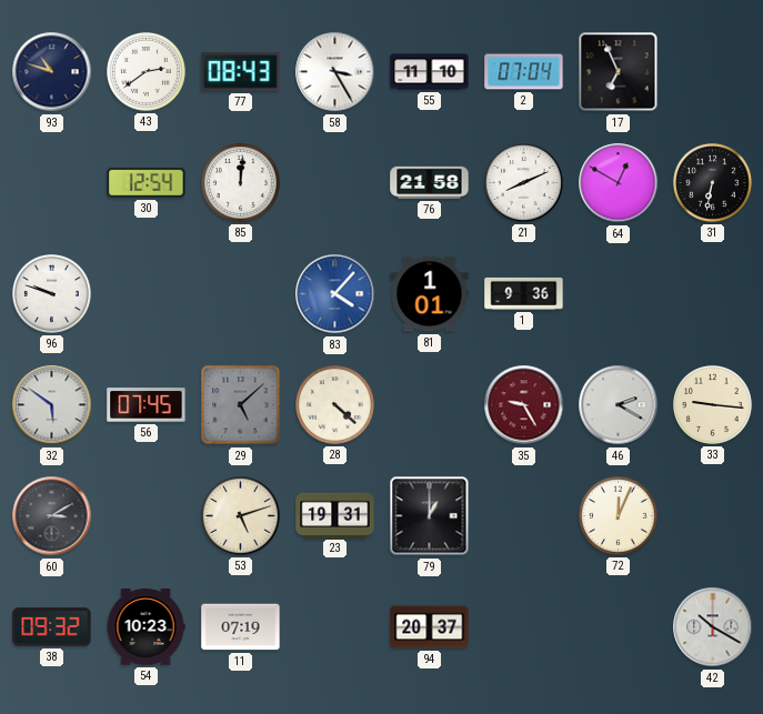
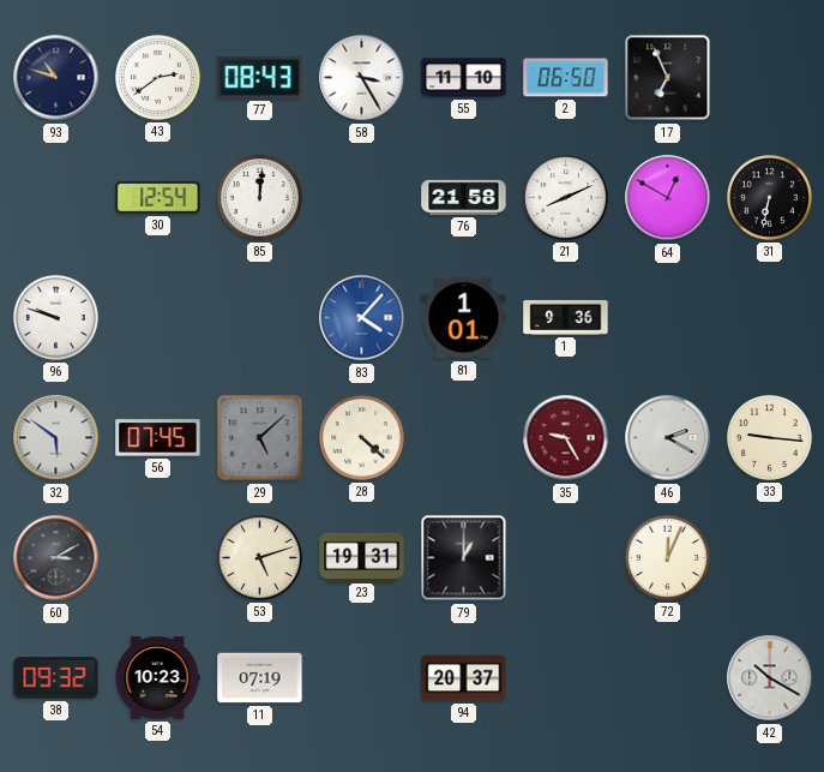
2: 07:04 -> 06:50
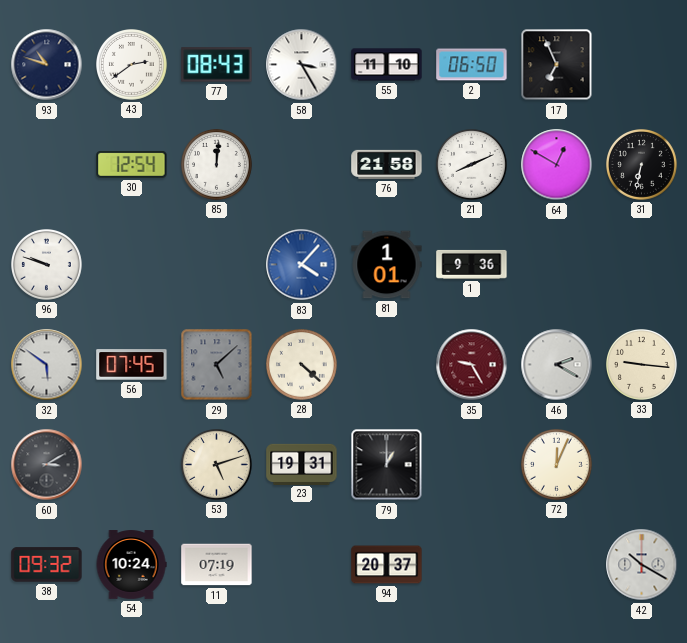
54: 10:23 -> 10:24
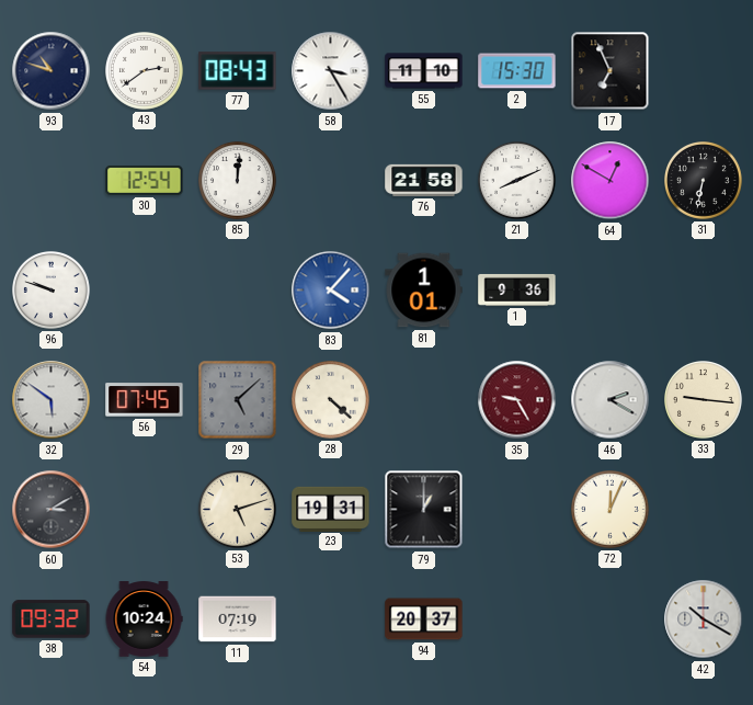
2: 06:50 -> 15:30
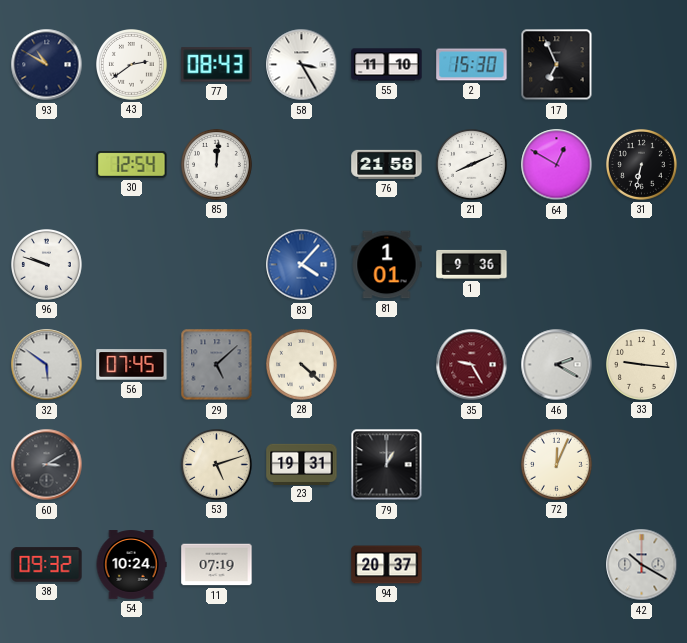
93: 10:48 -> 10:50
